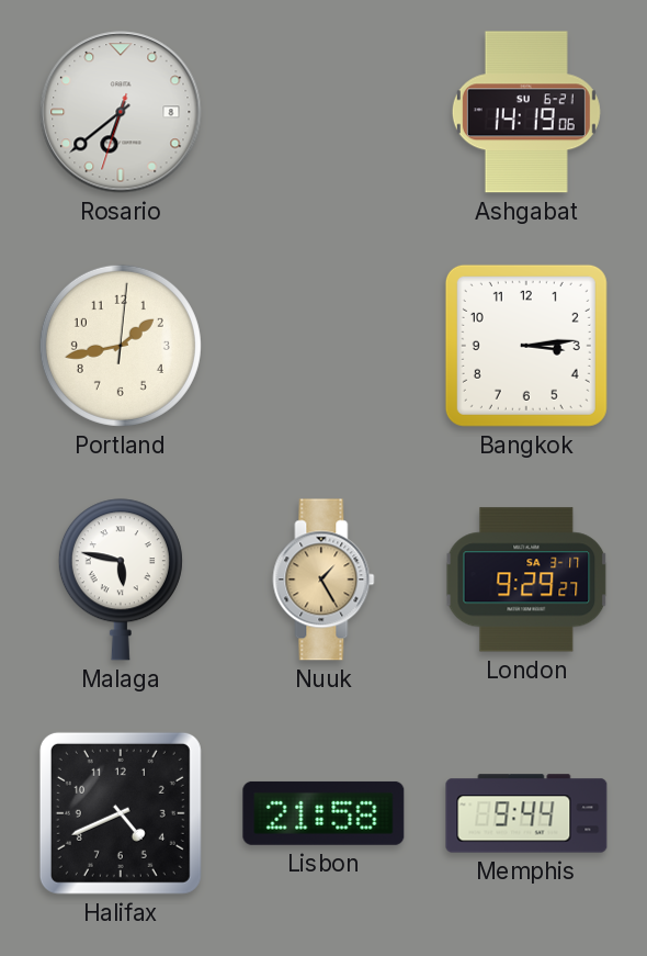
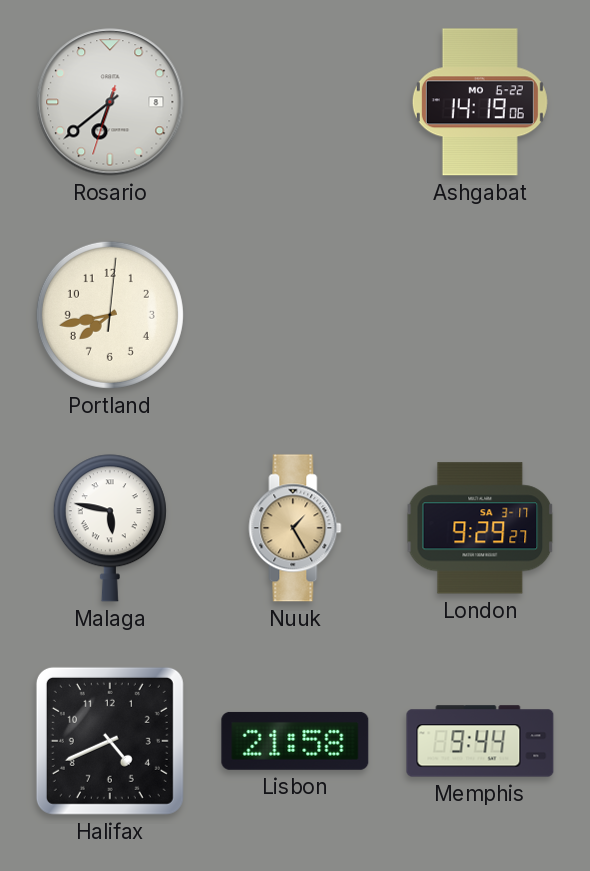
Ashgabat date: SU 6-21 -> MO 6-22
Portland: 1:43 -> 7:43
Bangkok: 3:14 -> none
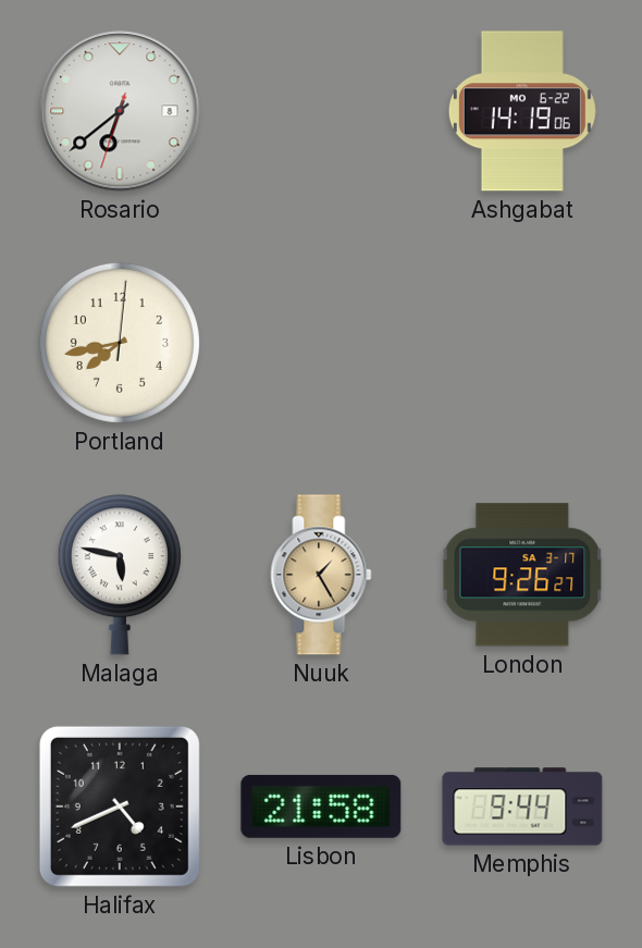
London: 9:29 -> 9:26
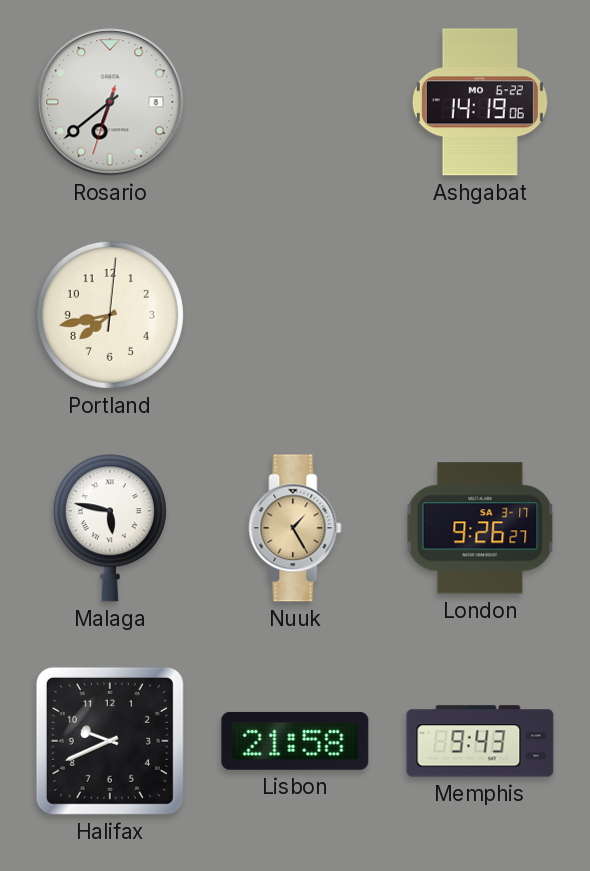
Halifax: 4:41 -> 9:41
Memphis: 9:44 -> 9:43
